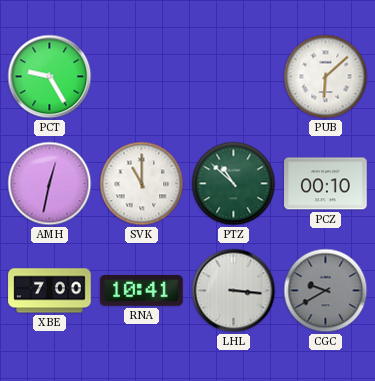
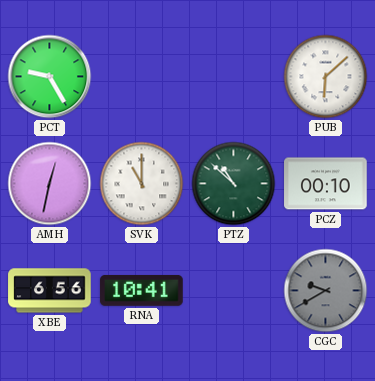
XBE: 7:00 -> 6:56
LHL: 3:16 -> none
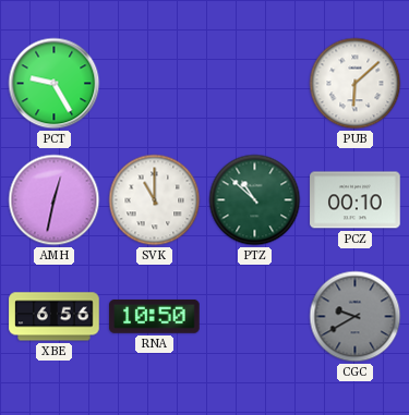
RNA: 10:41 -> 10:50
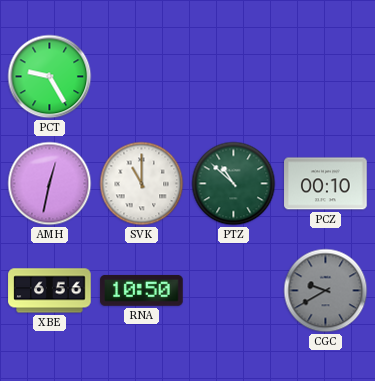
PUB: 6:08 -> none
